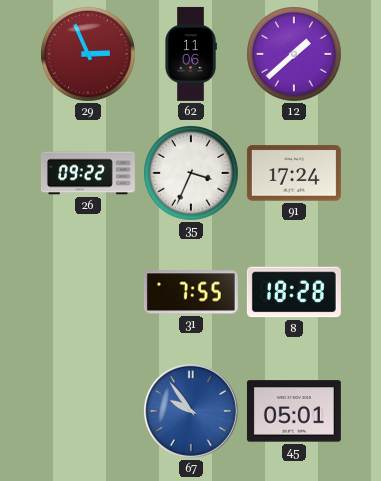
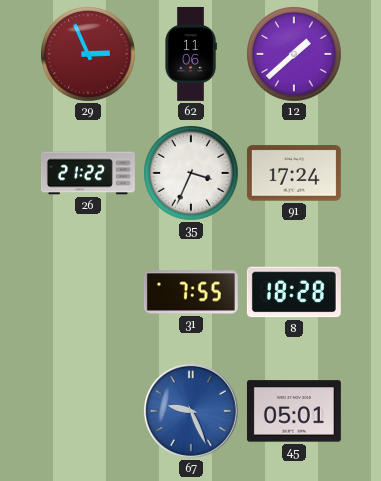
26: 09:22 -> 21:22
67: 9:54 -> 9:26
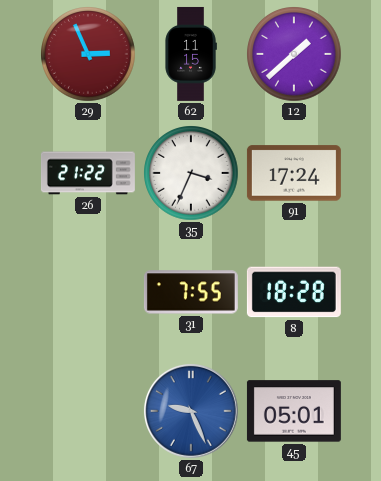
62: 11:06 -> 11:15
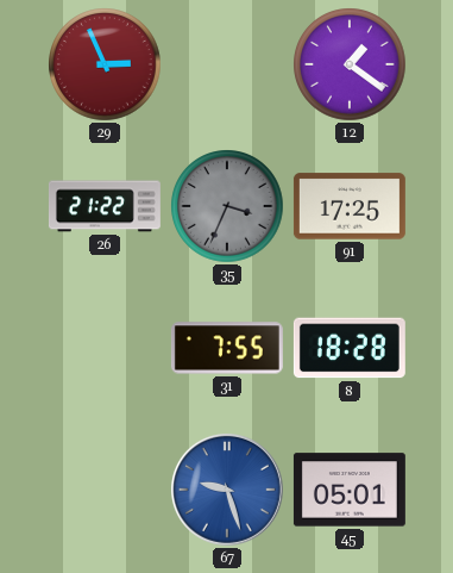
62: 11:15 -> none
12: 1:38 -> 1:21
35 dial: white -> grey
91: 17:24 -> 17:25
67: 9:26 -> 9:27
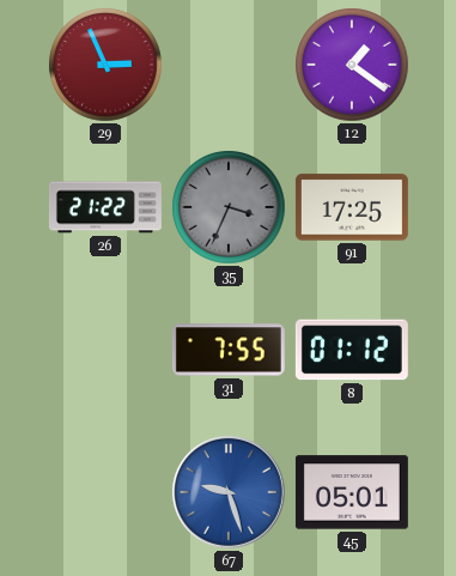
8: 18:28 -> 01:12
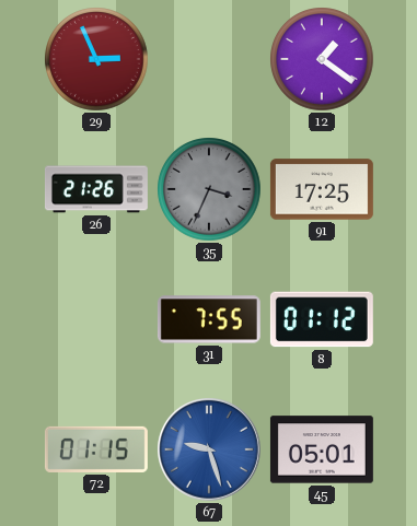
26: 21:22 -> 21:26
72: none -> 01:15
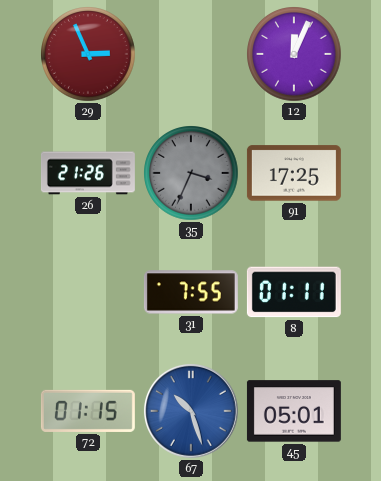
12: 1:21 -> 12:04
8: 01:12 -> 01:11
67: 9:27 -> 10:27
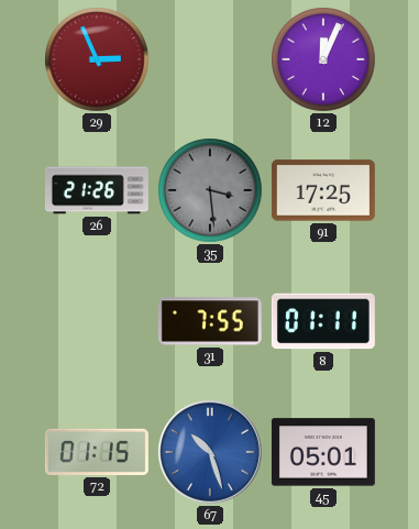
35: 3:34 -> 3:29
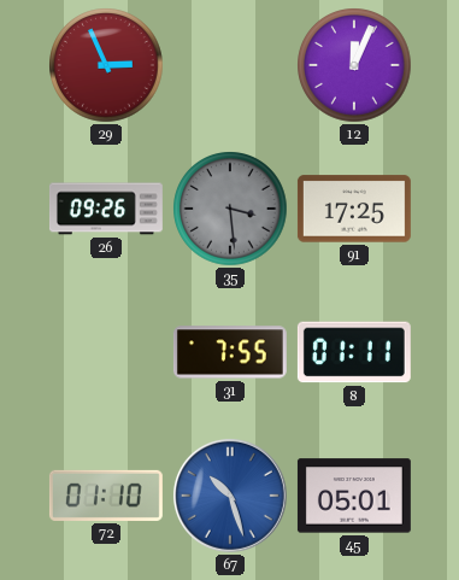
26: 21:26 -> 09:26
72: 01:15 -> 01:10
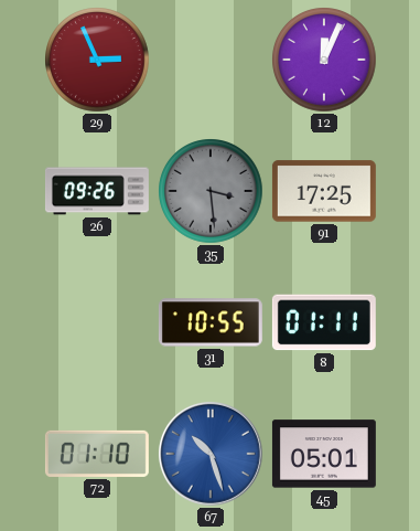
31: 7:55 -> 10:55
